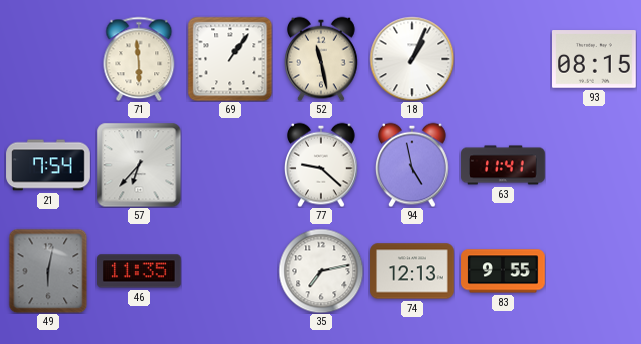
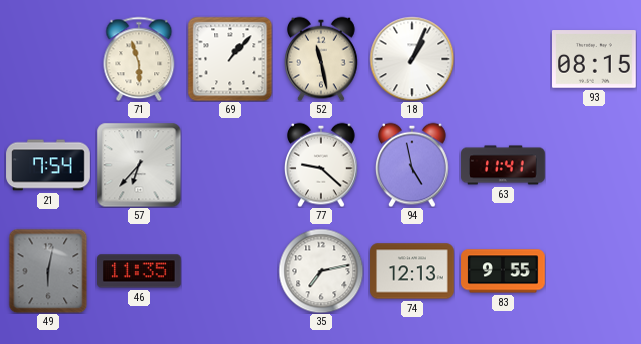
71: 5:59 -> 5:57
69: 1:06 -> 1:07
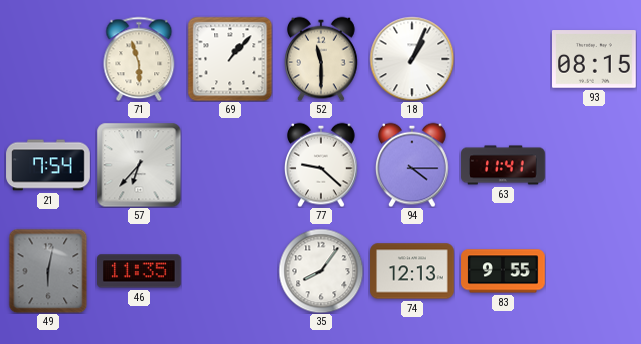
52: 11:28 -> 11:30
94: 4:58 -> 4:15
35: 7:13 -> 8:06
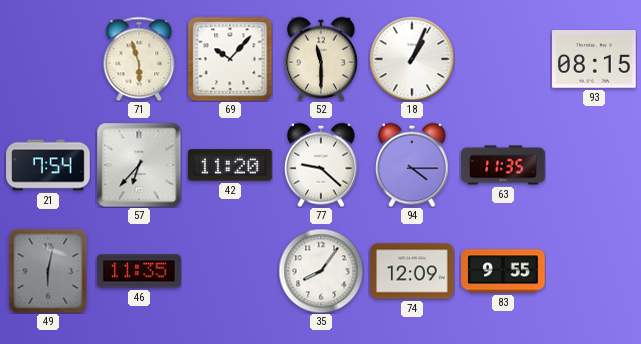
69: 1:07 -> 10:07
42: none -> 11:20
63: 11:41 -> 11:35
74: 12:13 -> 12:09
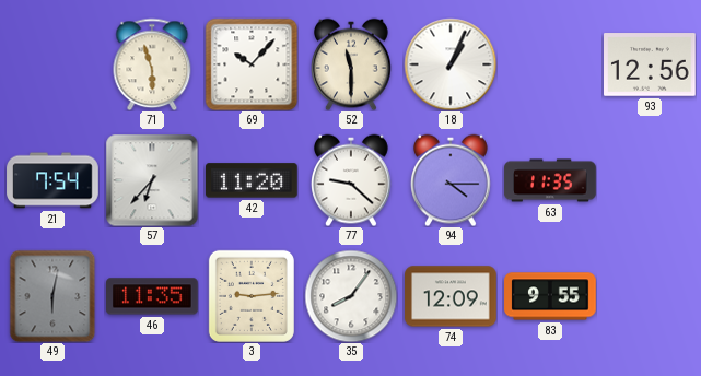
93: 08:15 -> 12:56
3: none -> 9:14
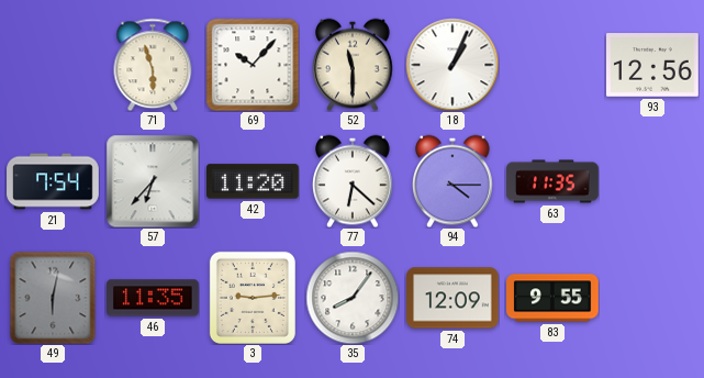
77: 9:22 -> 6:22
